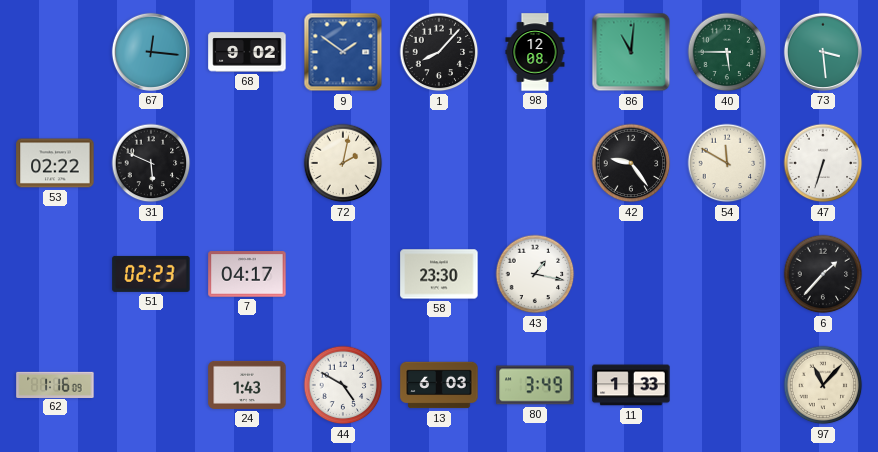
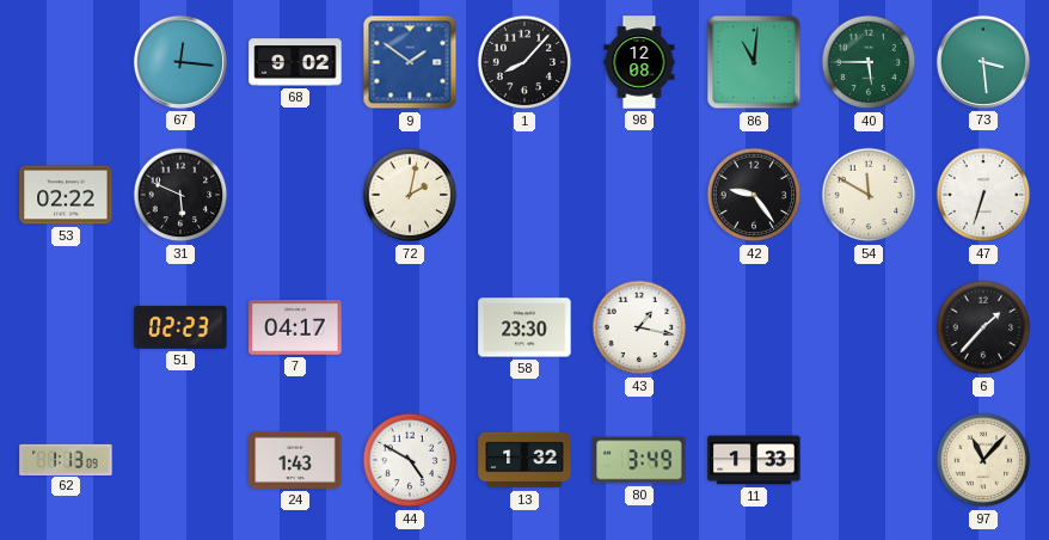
62: 1:16 -> 1:13
13: 6:03 -> 1:32
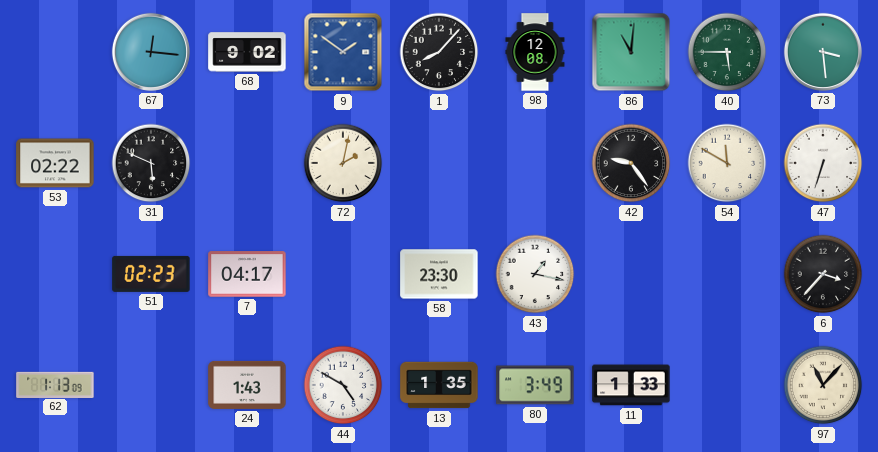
6: 1:37 -> 3:37
13: 1:32 -> 1:35
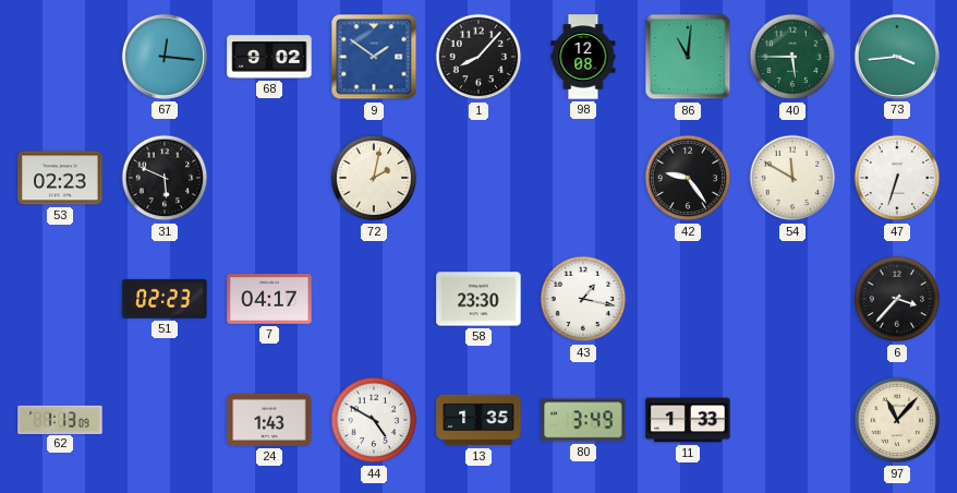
73: 3:29 -> 3:44
53: 02:22 -> 02:23
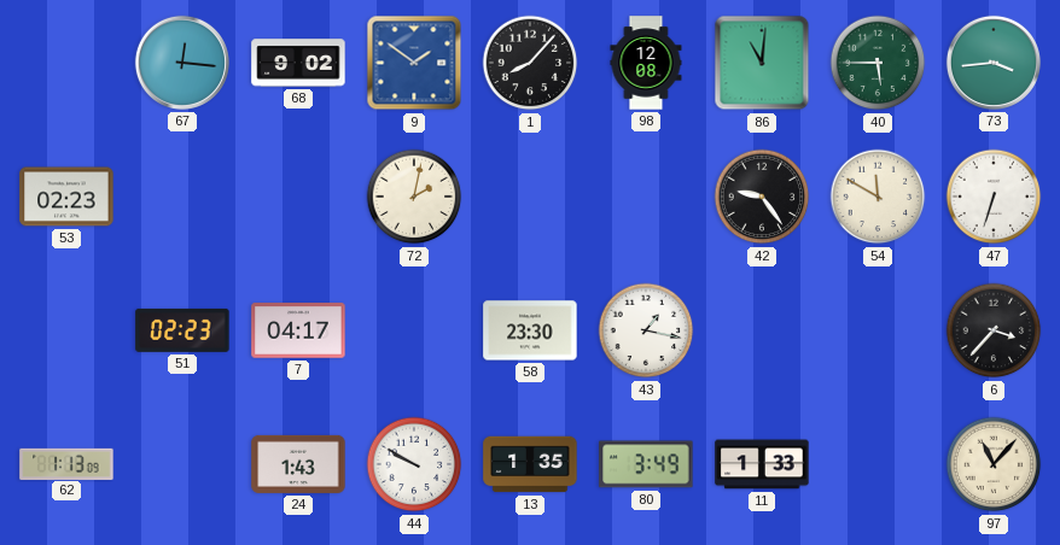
31: 5:49 -> none
44: 4:50 -> 9:50
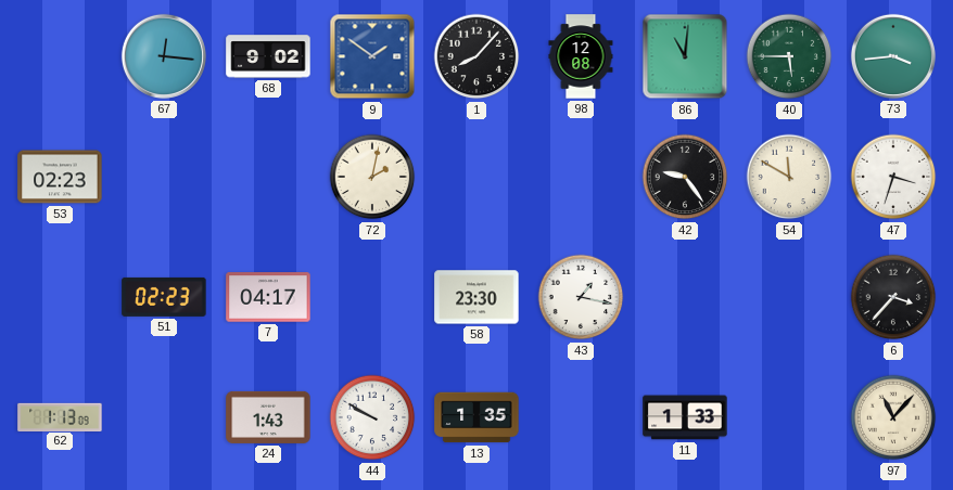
47: 6:33 -> 3:33
80: 3:49 -> none
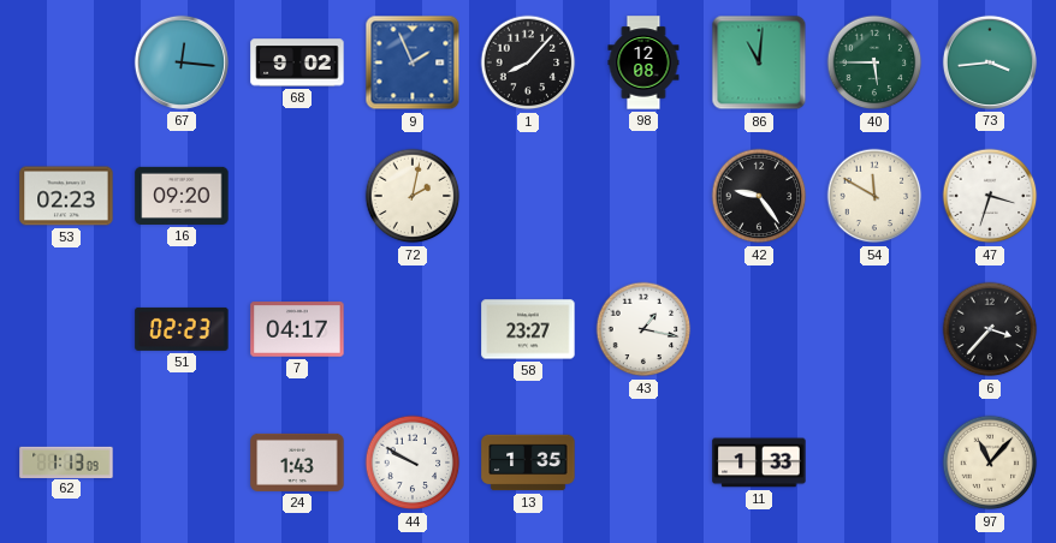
9: 1:51 -> 1:56
16: none -> 09:20
58: 23:30 -> 23:27
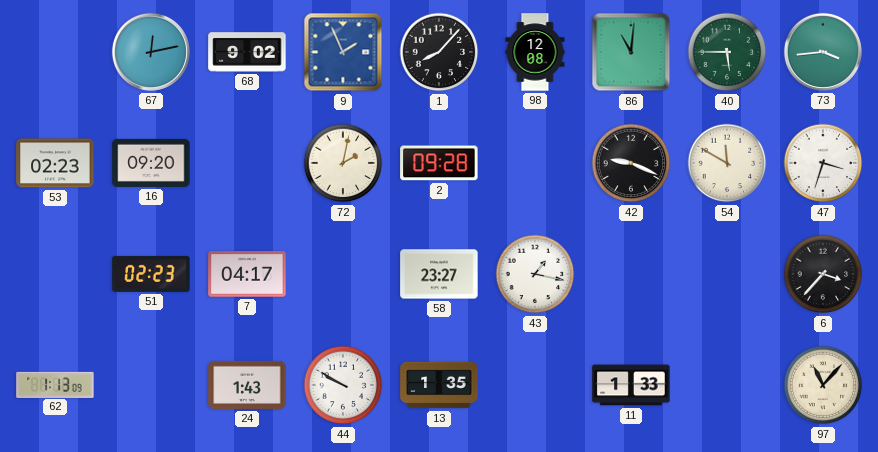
67: 12:16 -> 12:13
2: none -> 09:28
42: 9:24 -> 9:19
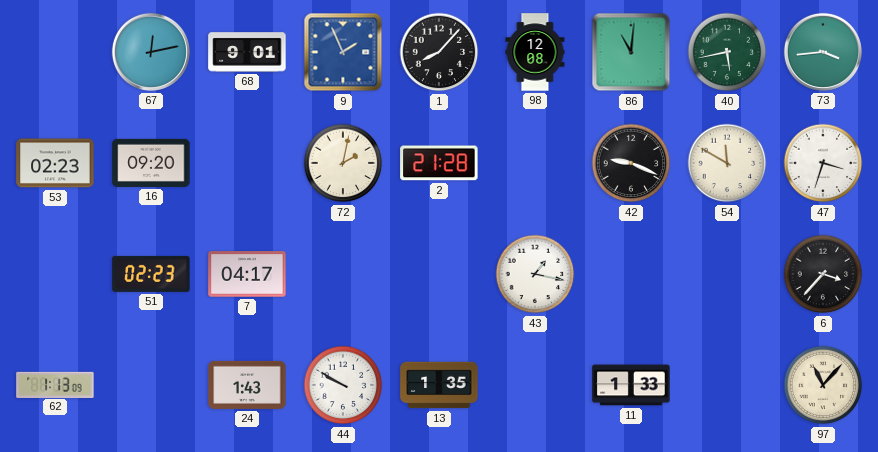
68: 9:02 -> 9:01
40: 5:45 -> 5:43
2: 09:28 -> 21:28
58: 23:27 -> none
